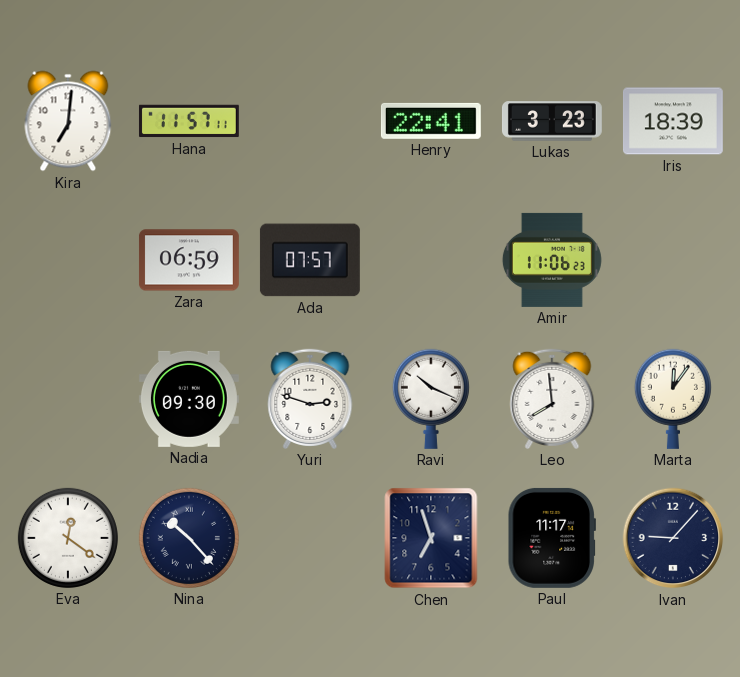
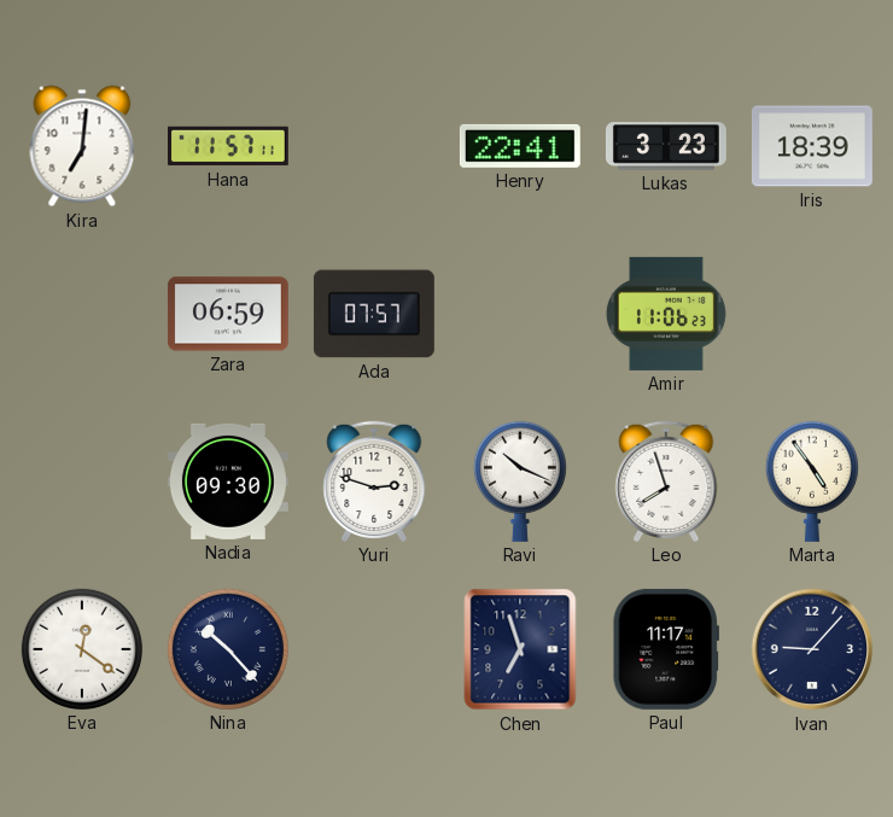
Leo: 7:59 -> 7:57
Marta: 12:06 -> 4:54
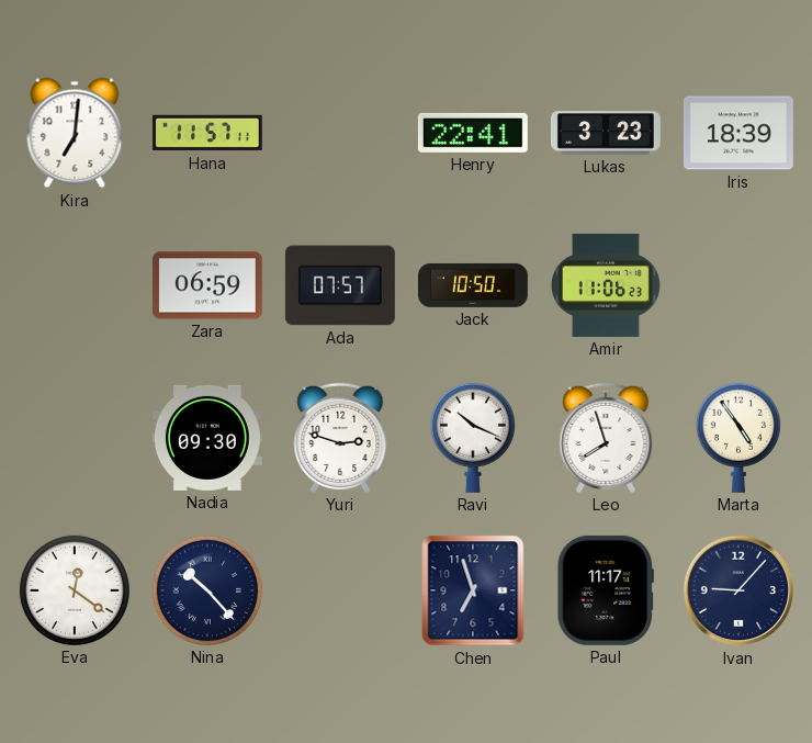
Jack: none -> 10:50
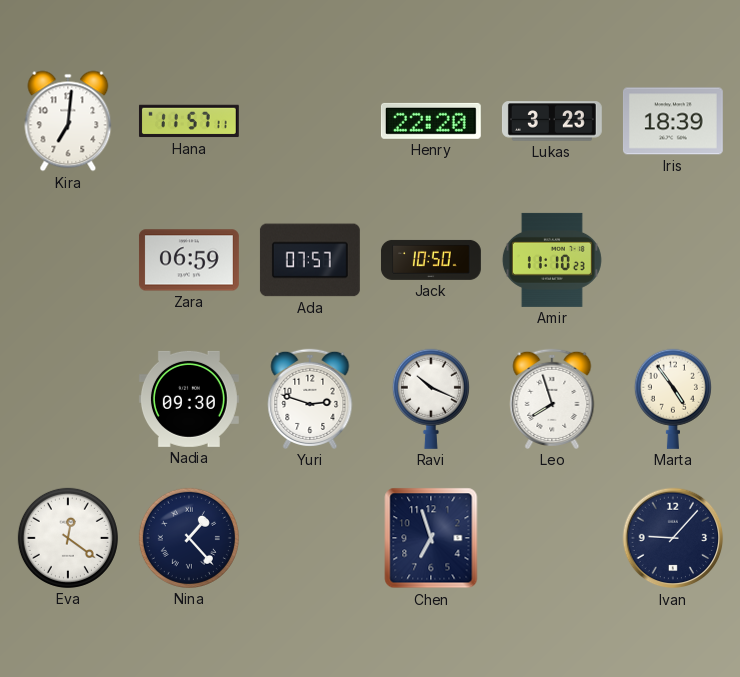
Henry: 22:41 -> 22:20
Amir: 11:06 -> 11:10
Nina: 10:23 -> 1:23
Paul: 11:17 -> none
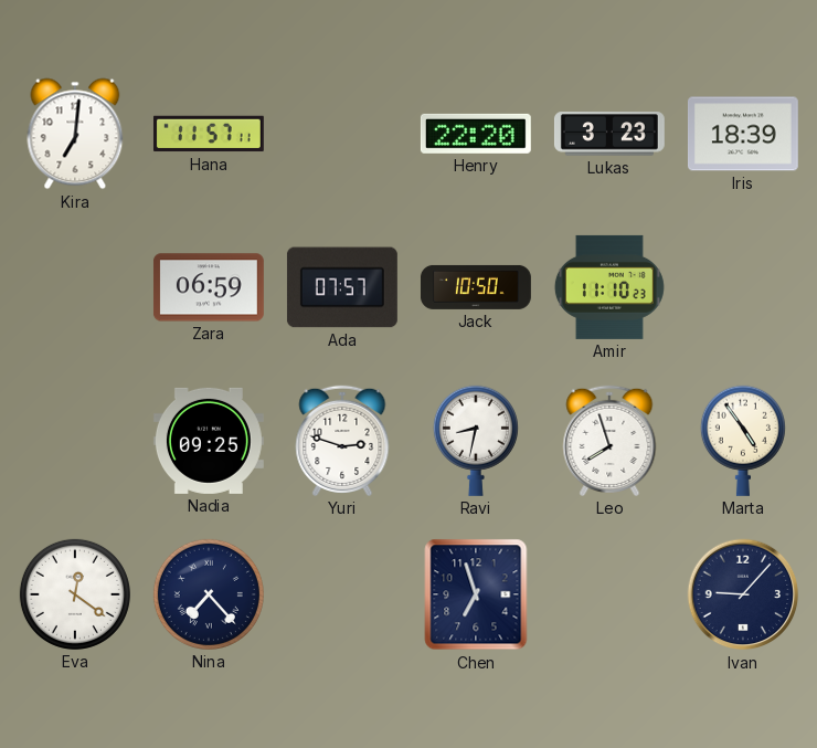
Nadia: 09:30 -> 09:25
Ravi: 10:19 -> 8:32
Nina: 1:23 -> 7:23
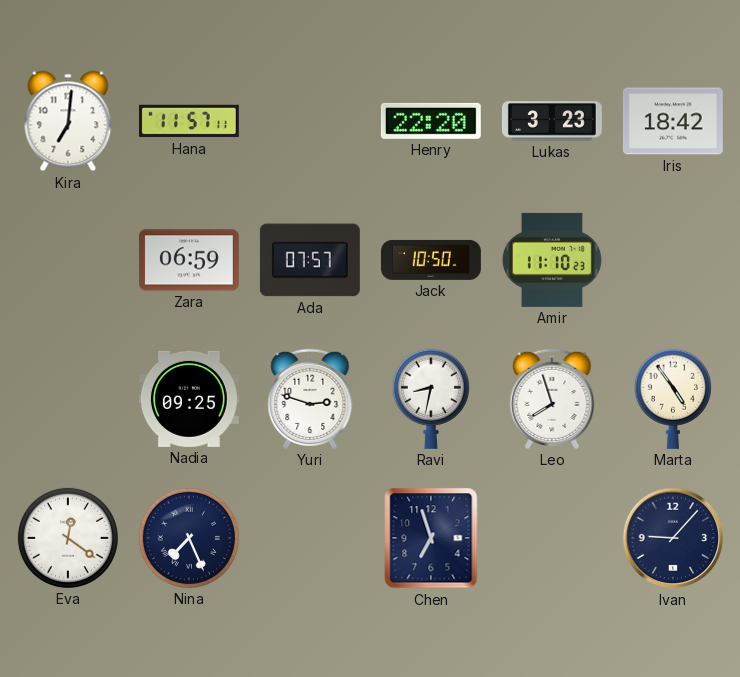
Iris: 18:39 -> 18:42
Nina: 7:23 -> 7:26
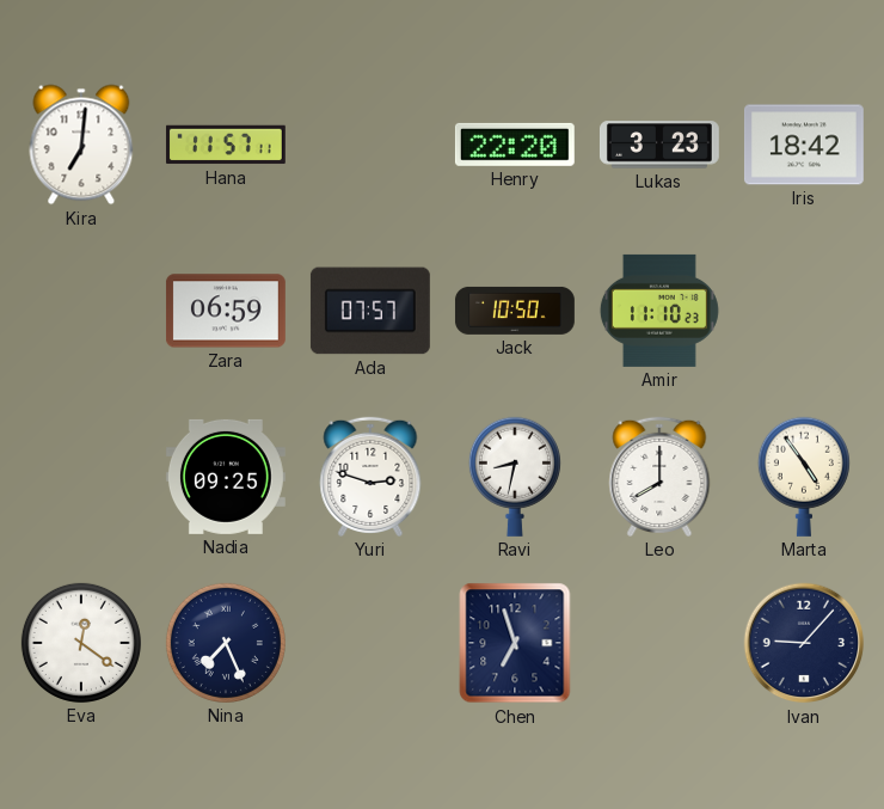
Leo: 7:57 -> 8:00
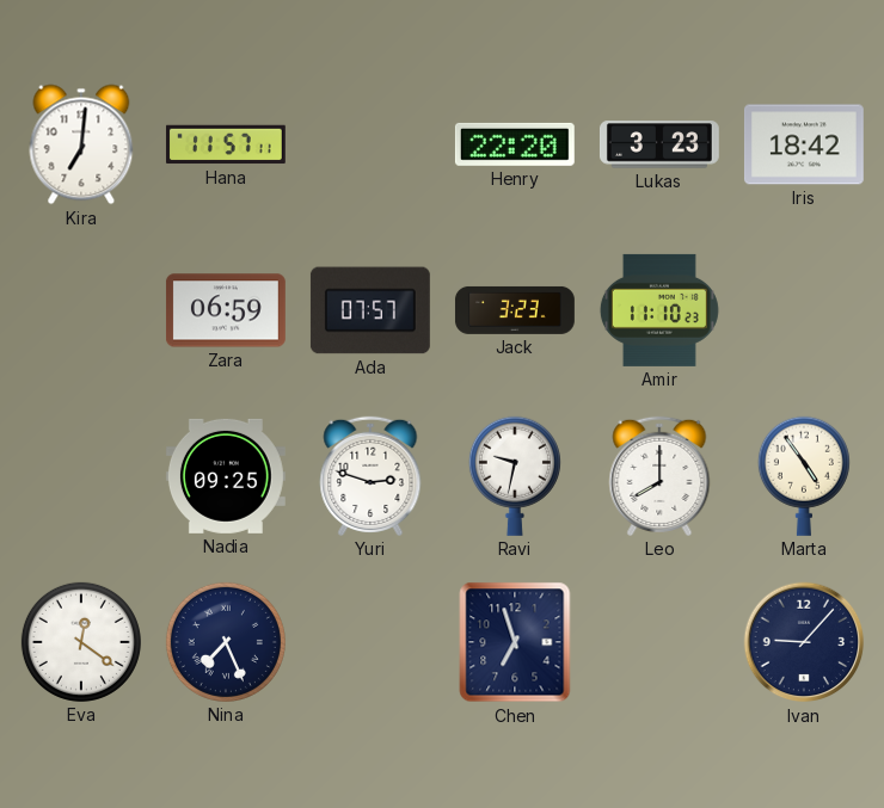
Jack: 10:50 -> 3:23
Ravi: 8:32 -> 9:32
